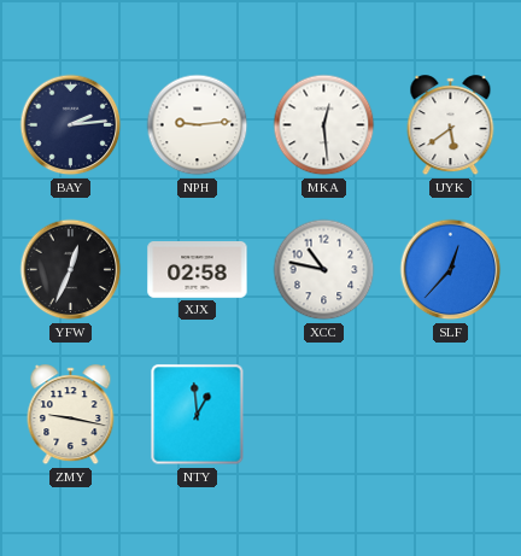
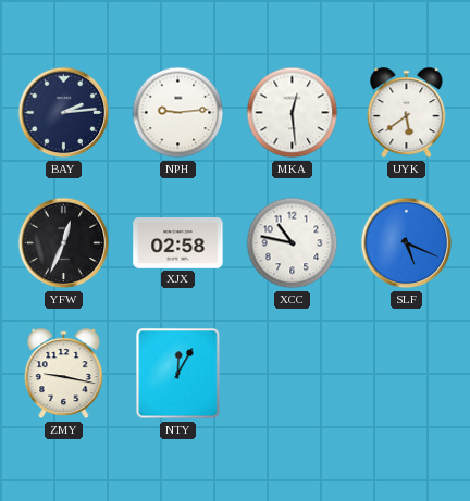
SLF: 12:37 -> 5:19
NTY: 12:59 -> 12:05
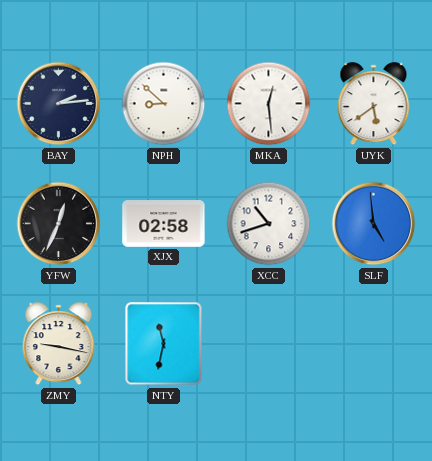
NPH: 9:14 -> 8:52
XCC: 10:47 -> 10:42
SLF: 5:19 -> 4:59
NTY: 12:05 -> 11:32
